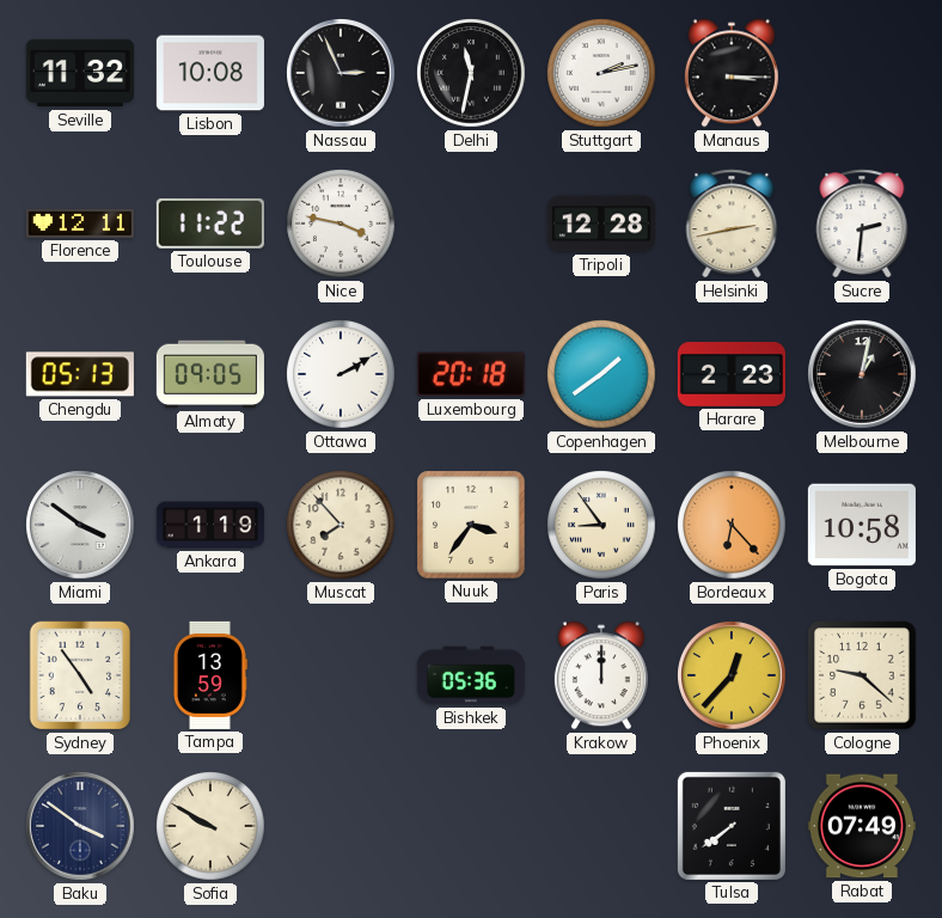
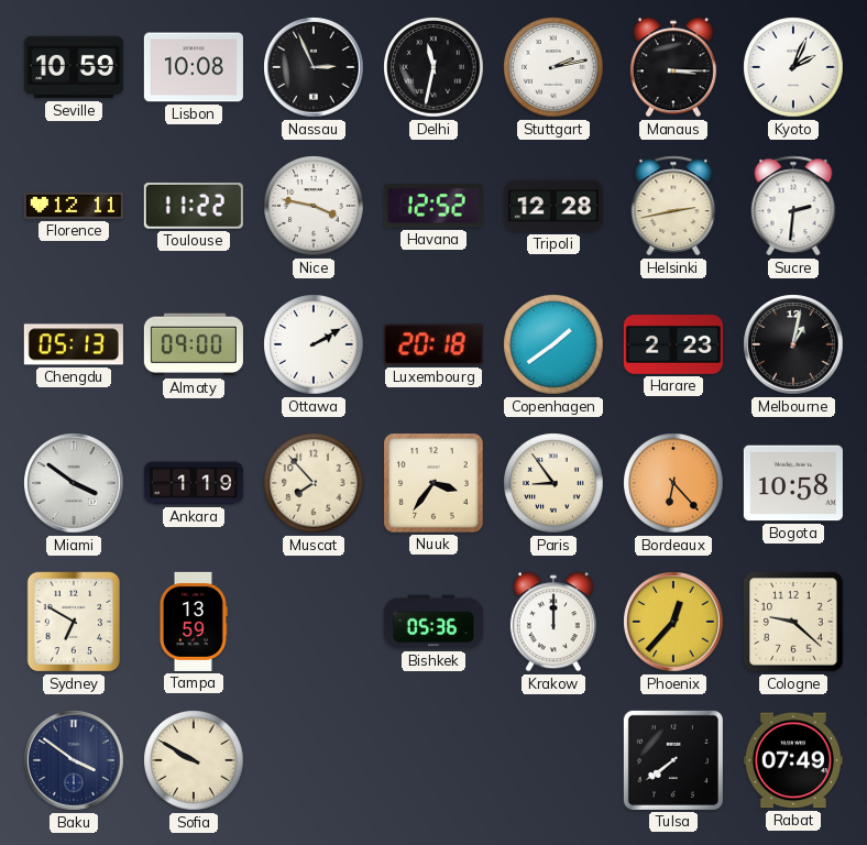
Seville: 11:32 -> 10:59
Kyoto: none -> 2:04
Havana: none -> 12:52
Almaty: 09:05 -> 09:00
Sydney: 4:54 -> 6:50
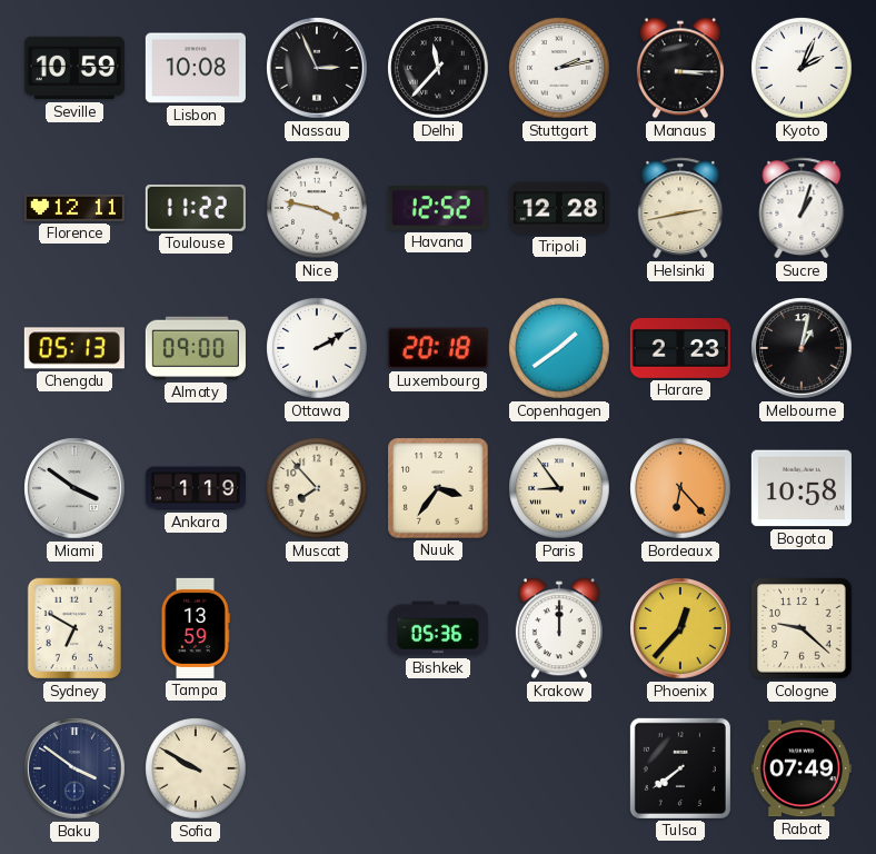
Delhi: 11:32 -> 11:37
Sucre: 2:31 -> 1:03
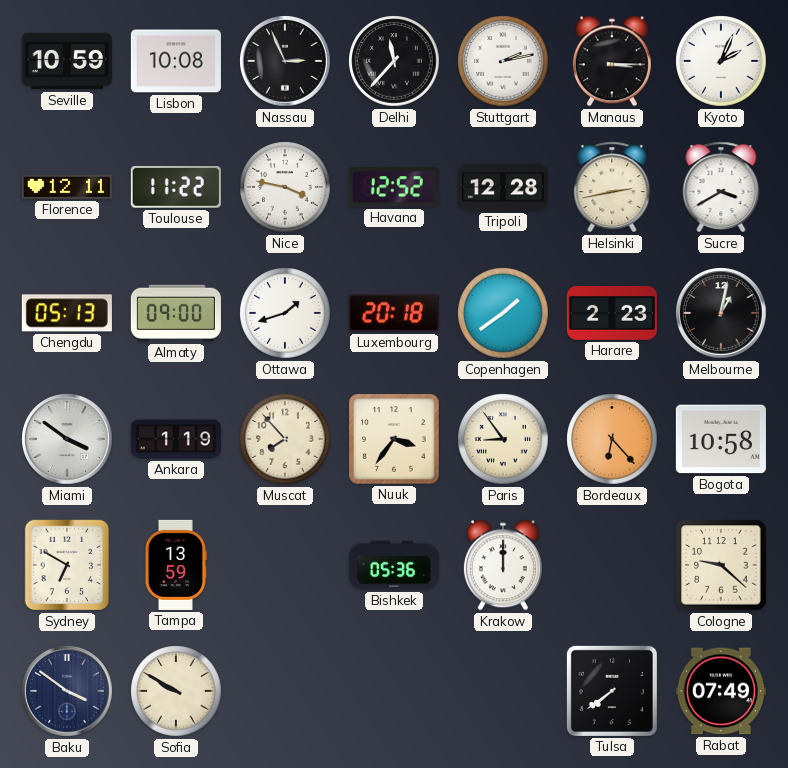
Sucre: 1:03 -> 3:40
Ottawa: 2:10 -> 1:42
Phoenix: 12:37 -> none
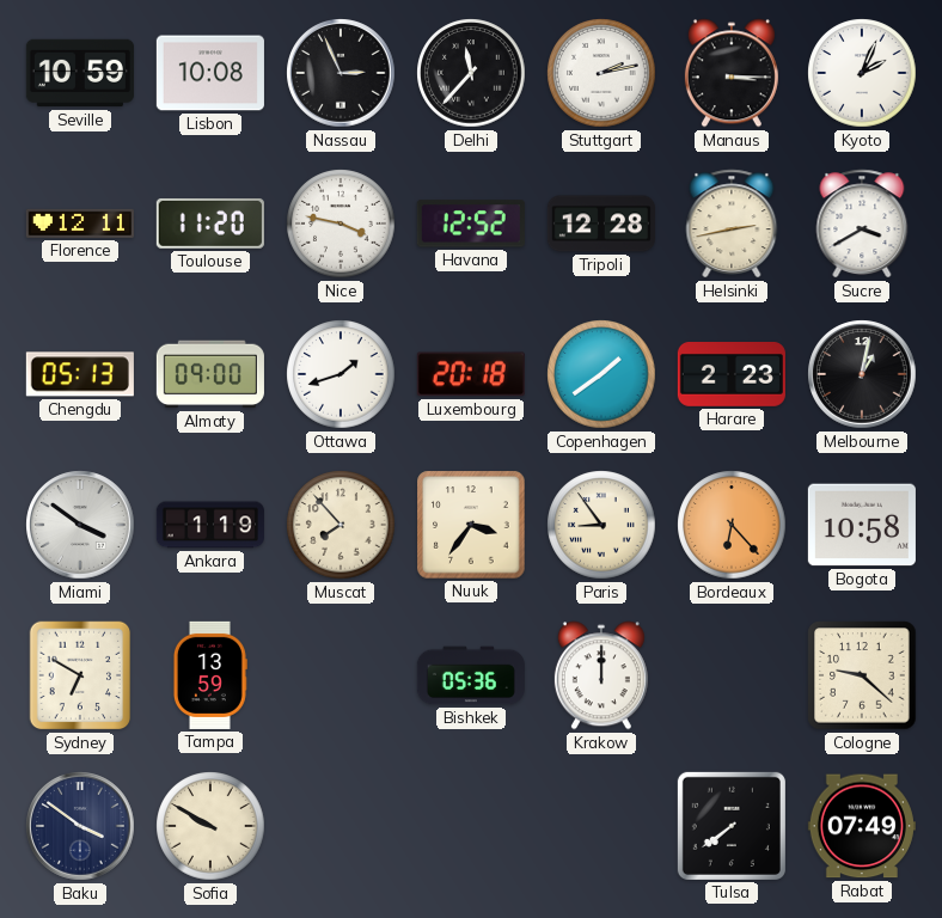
Toulouse: 11:22 -> 11:20
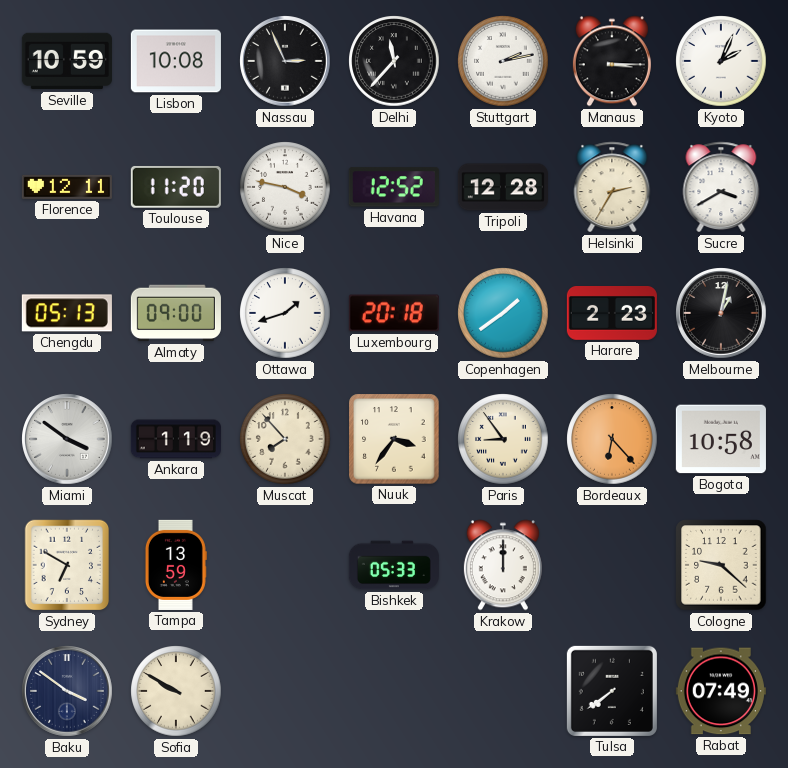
Helsinki: 2:43 -> 2:35
Bishkek: 05:36 -> 05:33
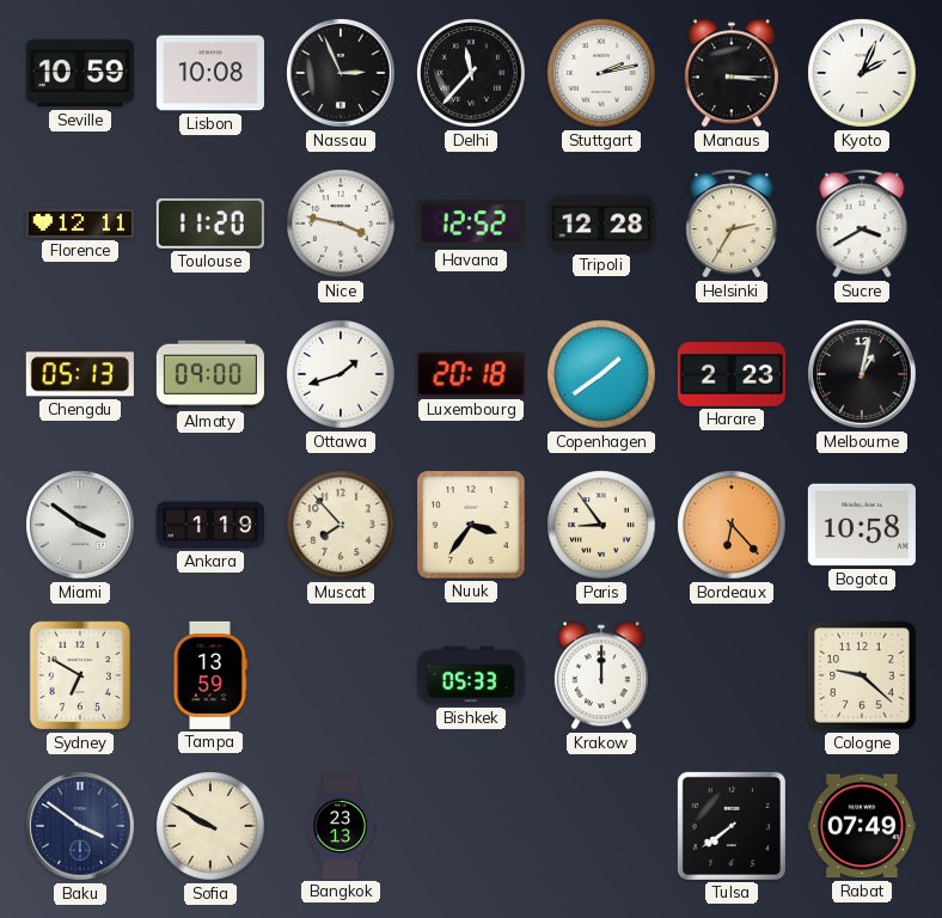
Bangkok: none -> 23:13
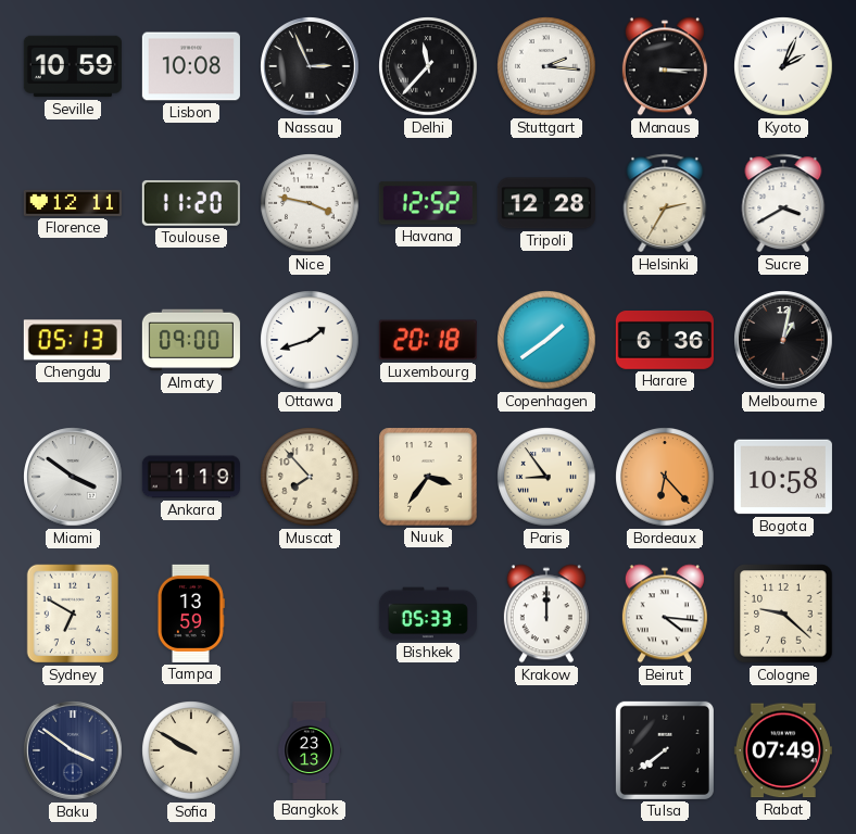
Stuttgart: 2:13 -> 2:16
Harare: 2:23 -> 6:36
Beirut: none -> 4:16
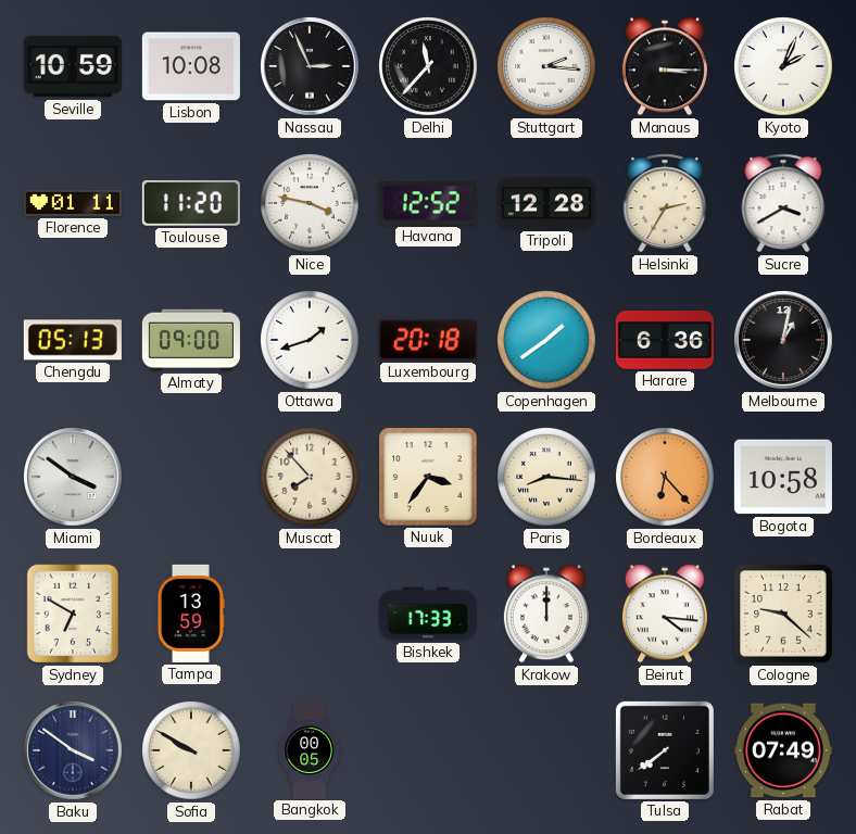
Florence: 12:11 -> 01:11
Ankara: 1:19 -> none
Paris: 8:54 -> 8:16
Bishkek: 05:33 -> 17:33
Bangkok: 23:13 -> 00:05
